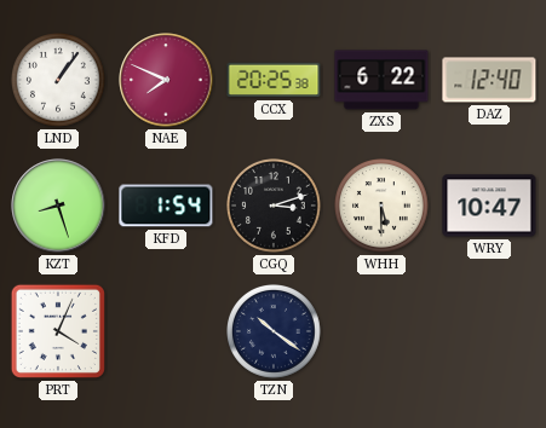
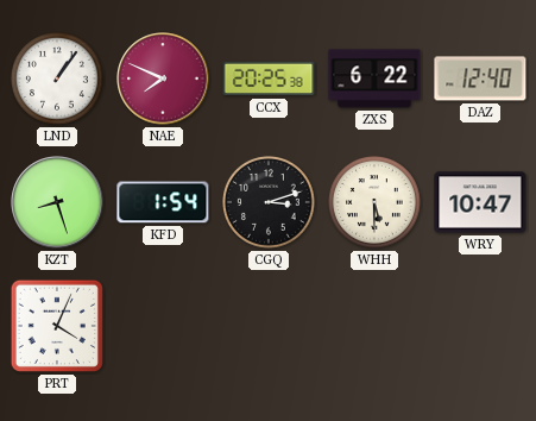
TZN: 10:21 -> none
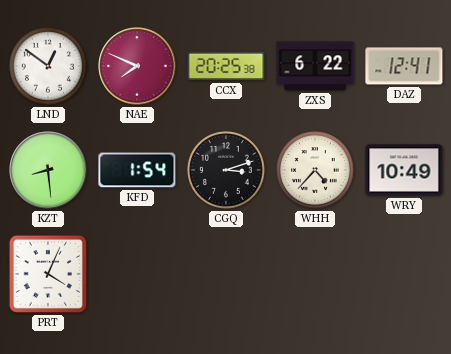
LND: 1:06 -> 12:51
DAZ: 12:40 -> 12:41
KZT: 8:27 -> 8:29
WHH: 5:30 -> 4:37
WRY: 10:47 -> 10:49
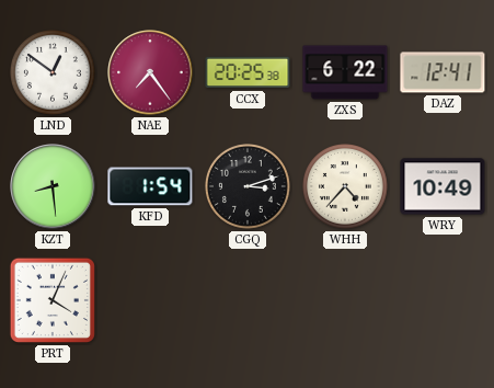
NAE: 7:49 -> 7:24
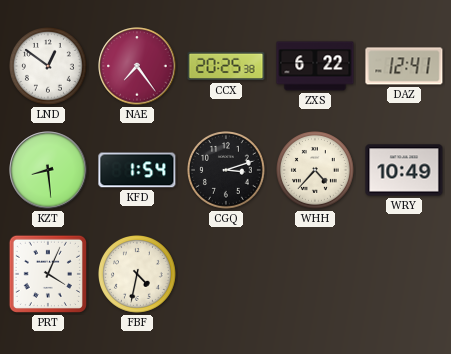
FBF: none -> 4:32
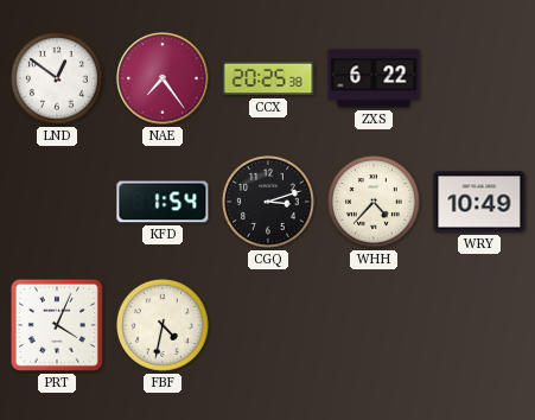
DAZ: 12:41 -> none
KZT: 8:29 -> none
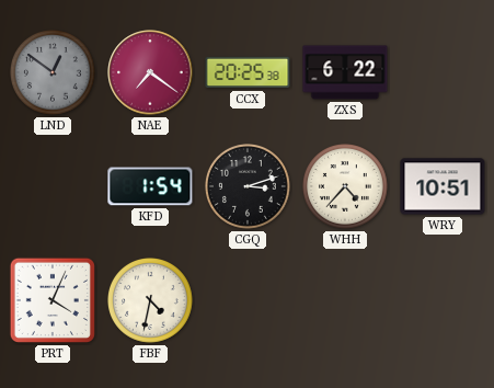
LND dial: white -> grey
NAE: 7:24 -> 7:21
WRY: 10:49 -> 10:51
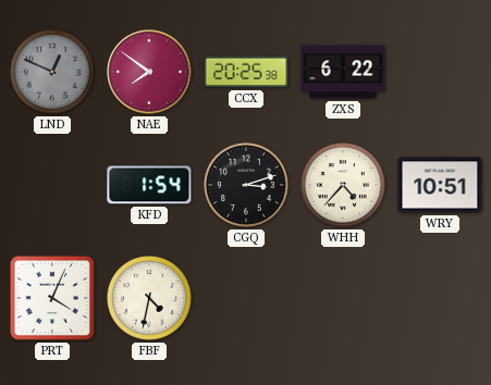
LND: 12:51 -> 12:49
NAE: 7:21 -> 7:51
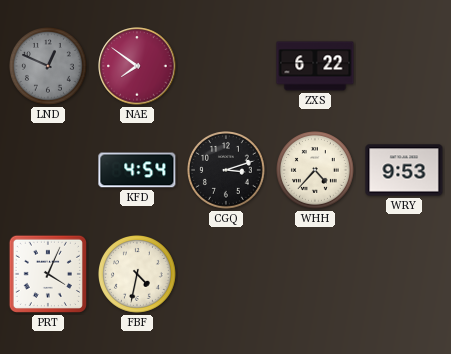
CCX: 20:25 -> none
KFD: 1:54 -> 4:54
WRY: 10:51 -> 9:53
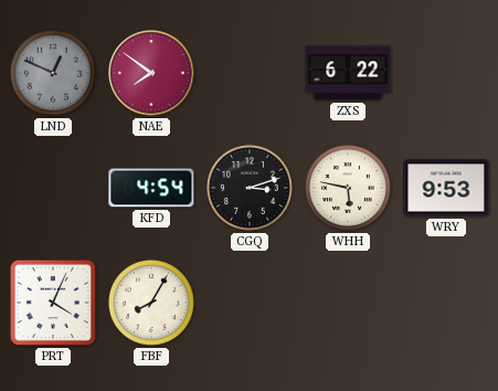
WHH: 4:37 -> 5:47
FBF: 4:32 -> 8:05
